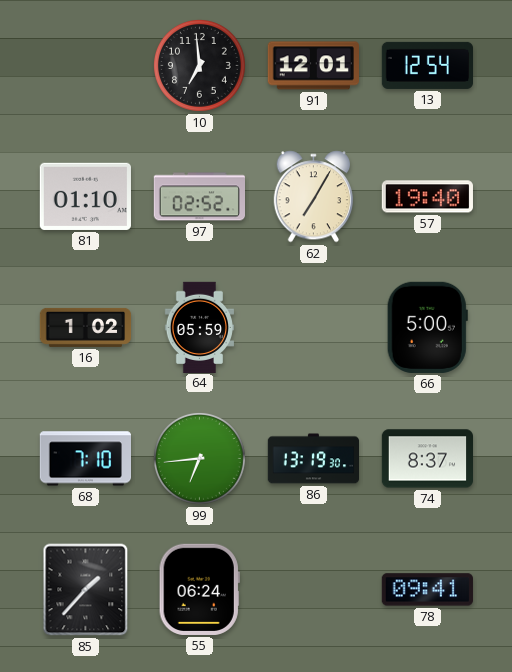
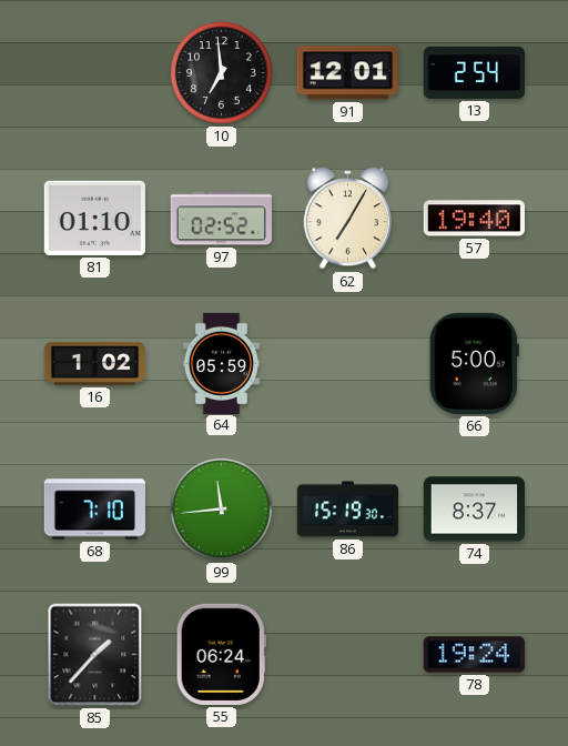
13: 12:54 -> 2:54
99: 6:44 -> 11:44
86: 13:19 -> 15:19
78: 09:41 -> 19:24
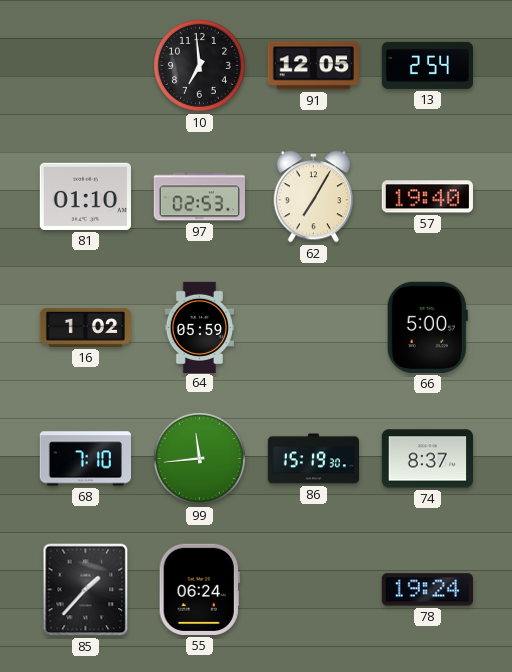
91: 12:01 -> 12:05
97: 02:52 -> 02:53
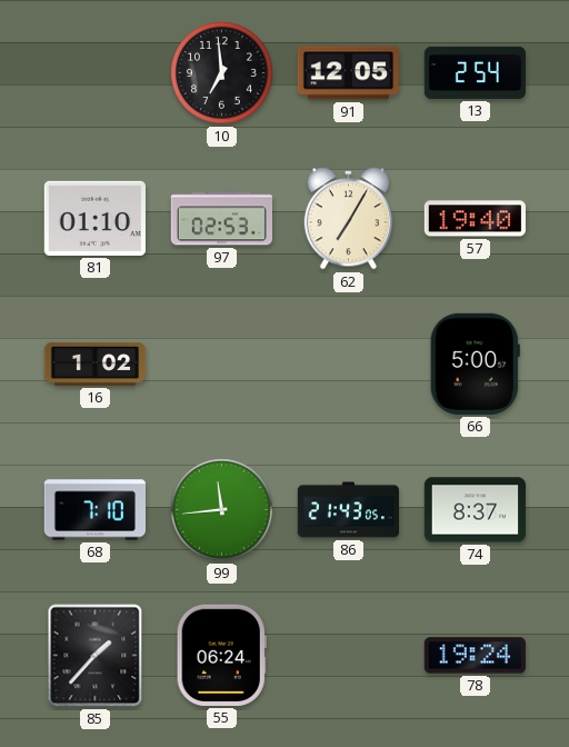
64: 05:59 -> none
86: 15:19 -> 21:43
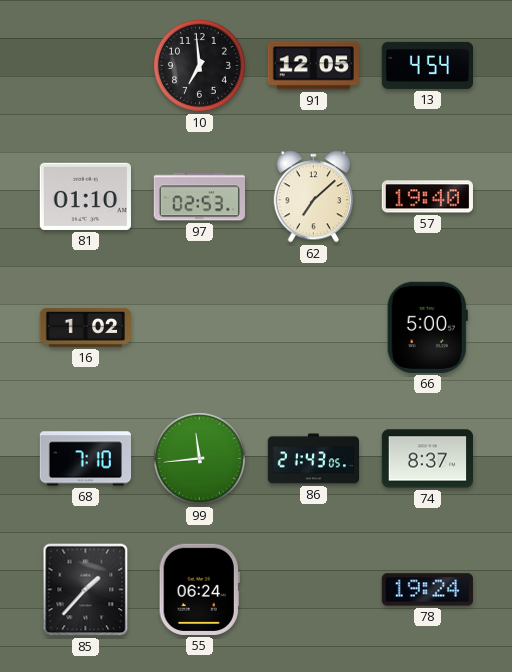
13: 2:54 -> 4:54
62: 7:05 -> 7:08
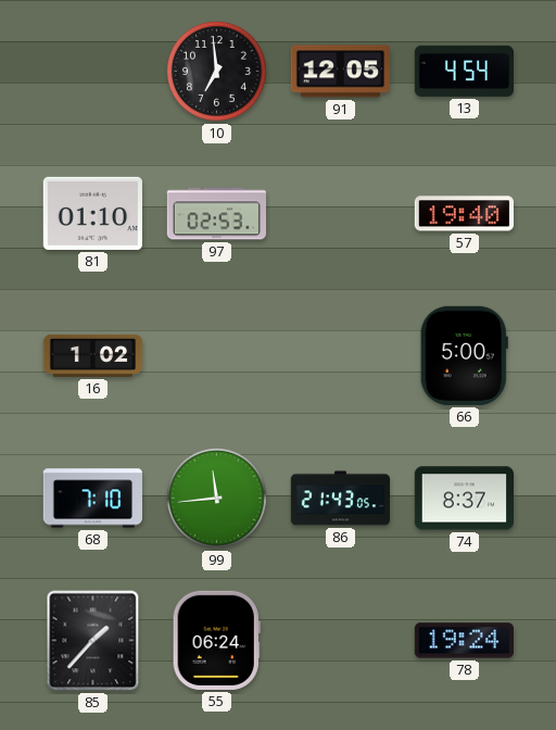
62: 7:08 -> none
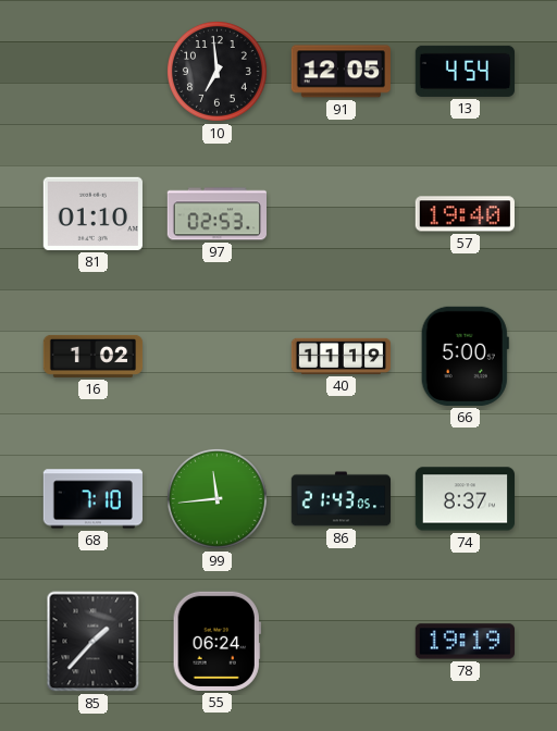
40: none -> 11:19
78: 19:24 -> 19:19
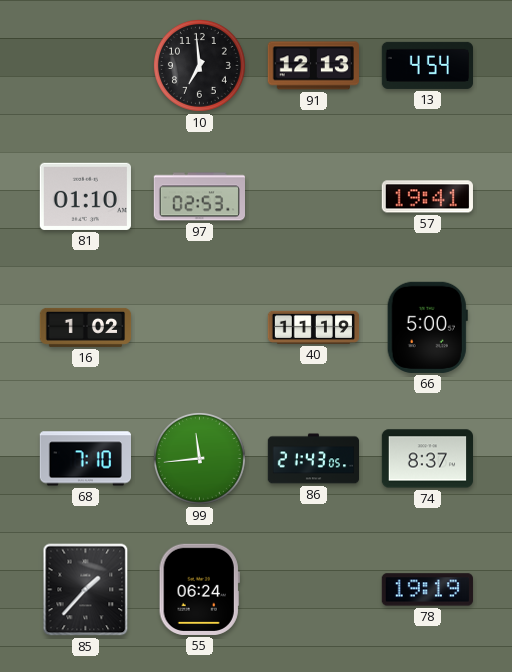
91: 12:05 -> 12:13
57: 19:40 -> 19:41
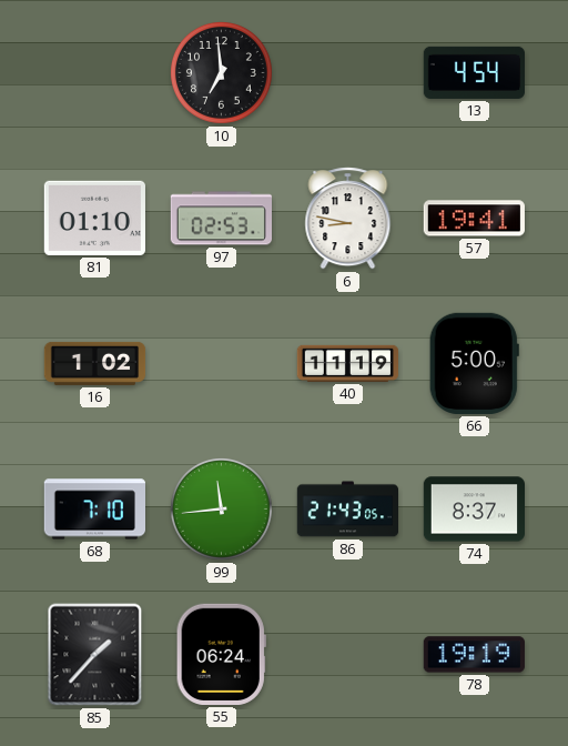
91: 12:13 -> none
6: none -> 8:47
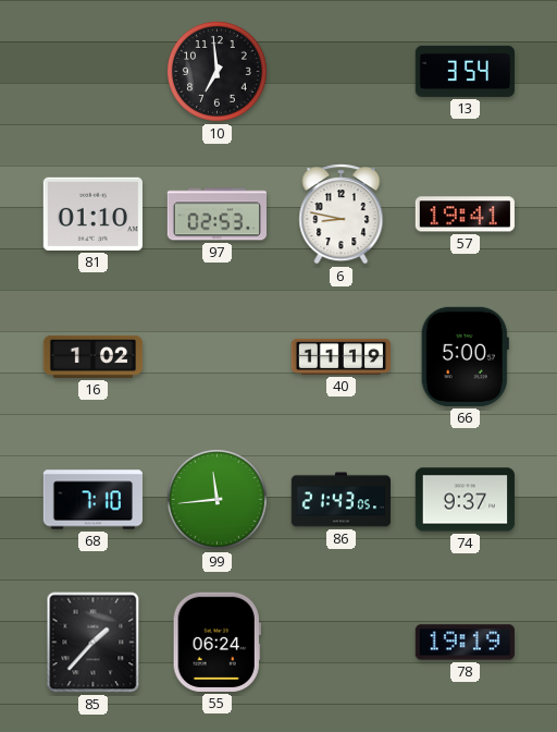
13: 4:54 -> 3:54
74: 8:37 -> 9:37
